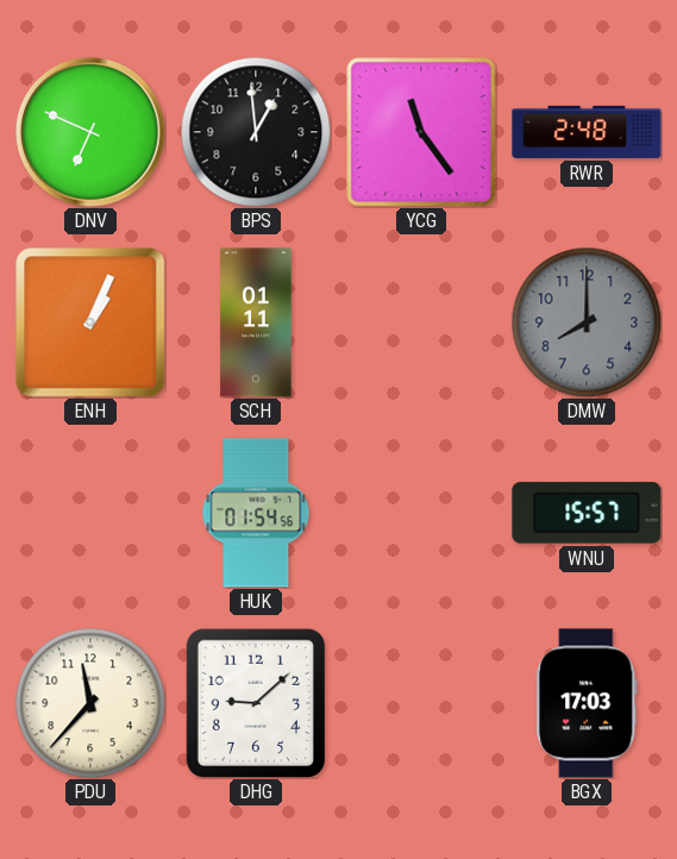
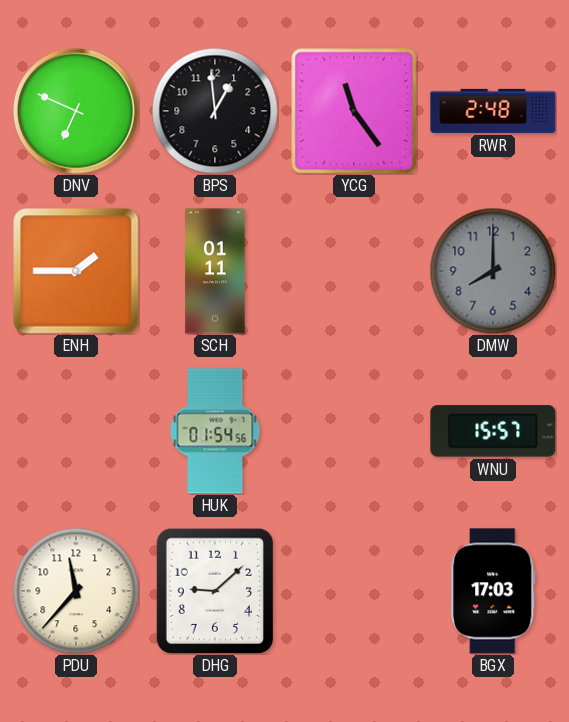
ENH: 1:04 -> 1:45
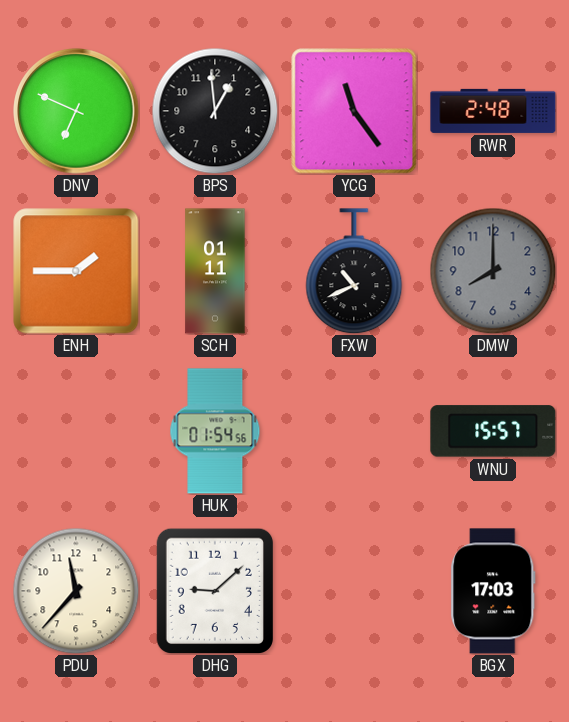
FXW: none -> 10:41
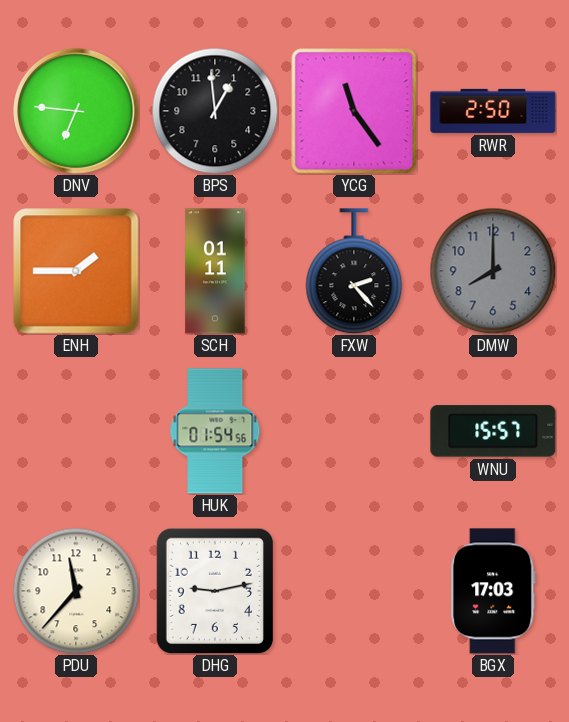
DNV: 6:49 -> 6:46
RWR: 2:48 -> 2:50
FXW: 10:41 -> 2:23
DHG: 9:08 -> 9:13
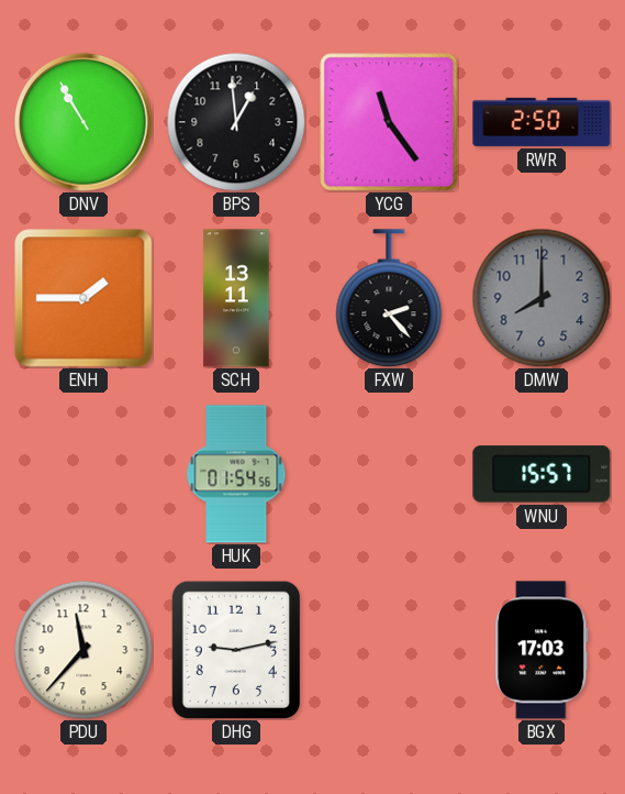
DNV: 6:46 -> 10:55
SCH: 01:11 -> 13:11
